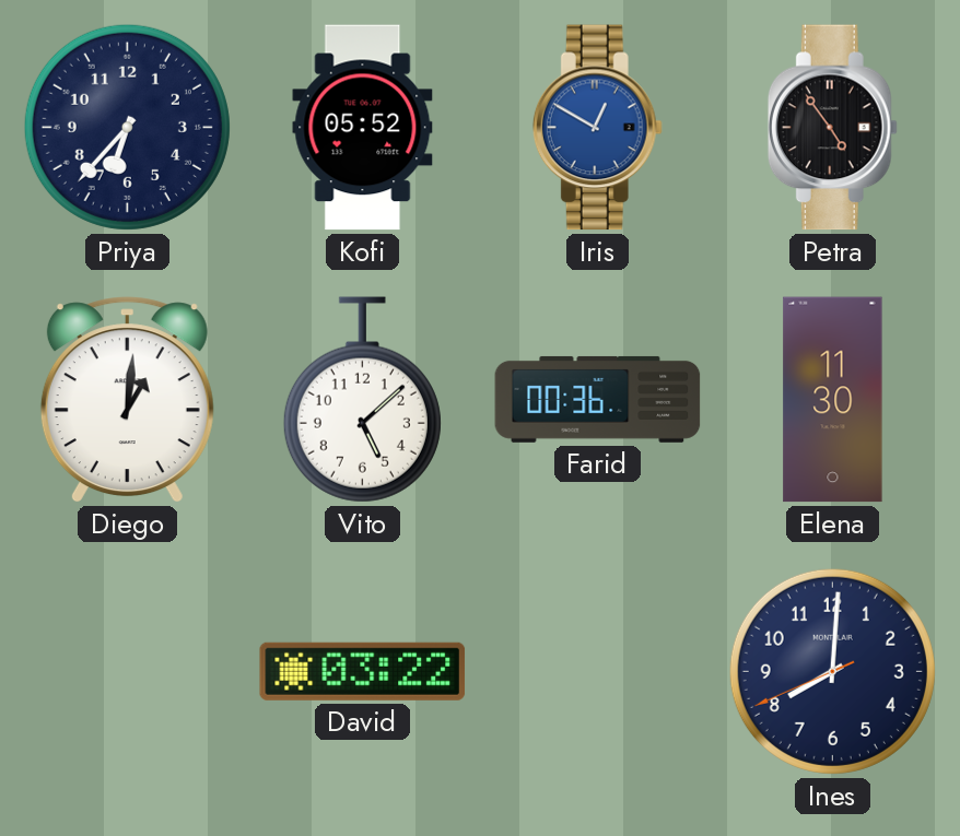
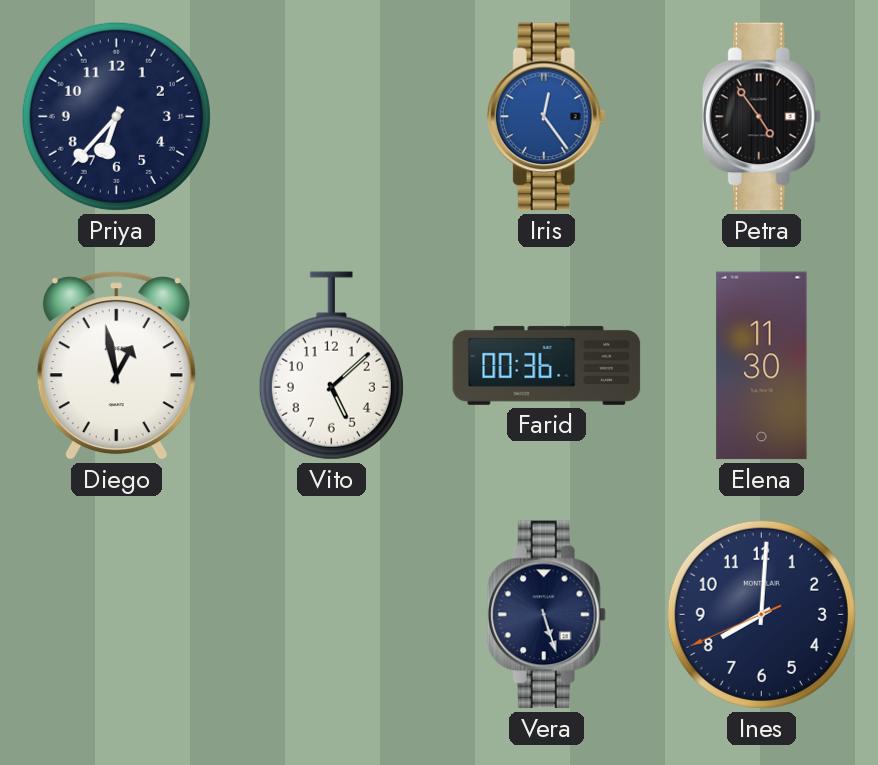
Kofi: 05:52 -> none
Iris: 12:50 -> 12:24
Diego: 1:01 -> 12:58
David: 03:22 -> none
Vera: none -> 5:27
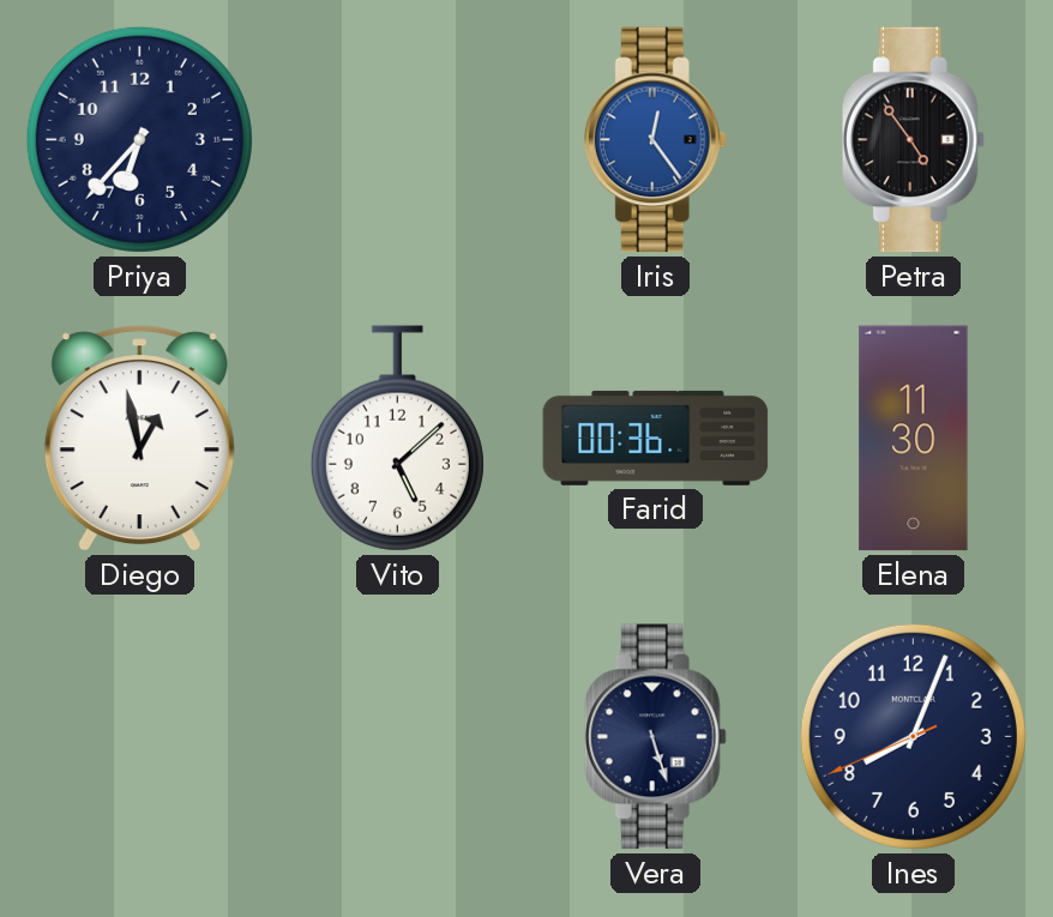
Ines: 8:00 -> 8:03
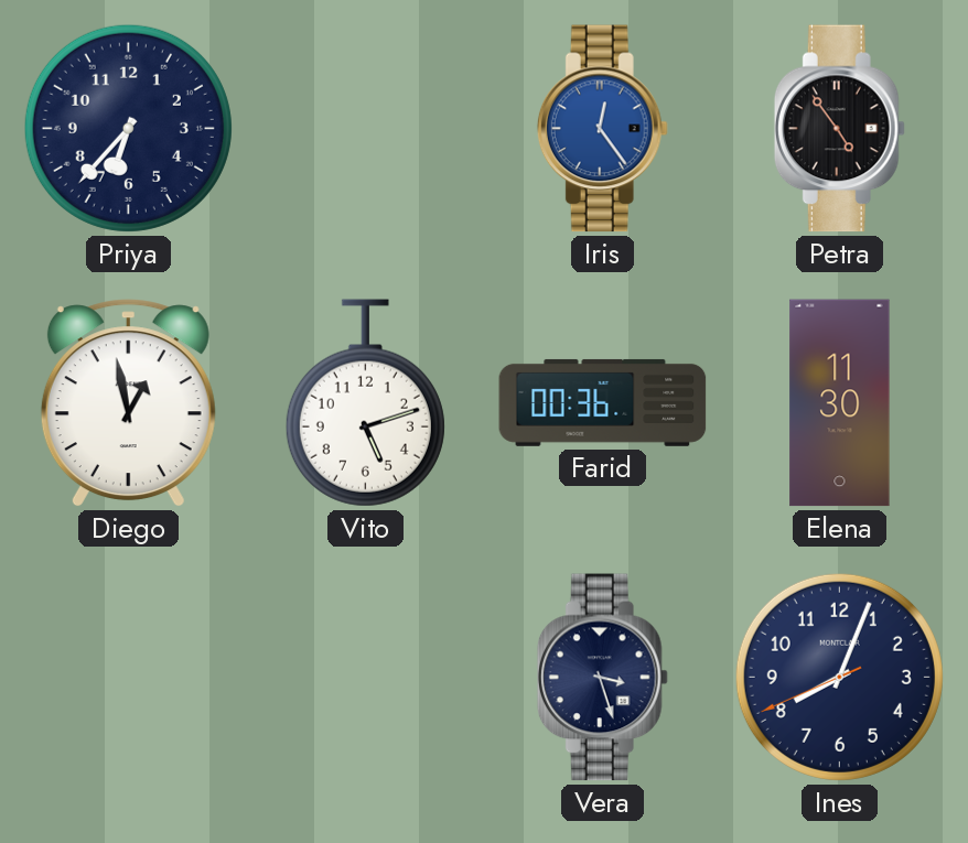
Vito: 5:08 -> 5:12
Vera: 5:27 -> 3:27
